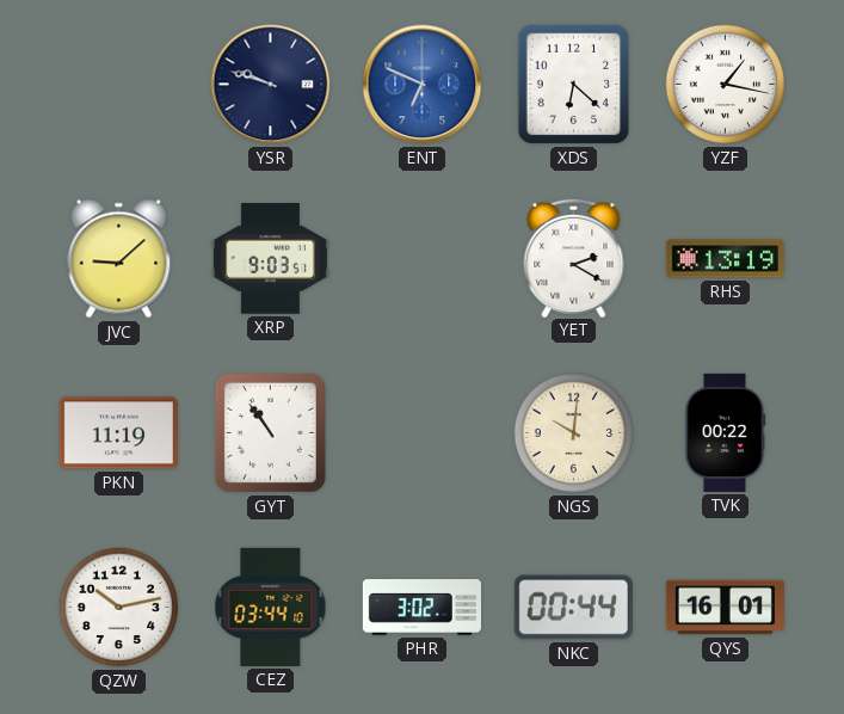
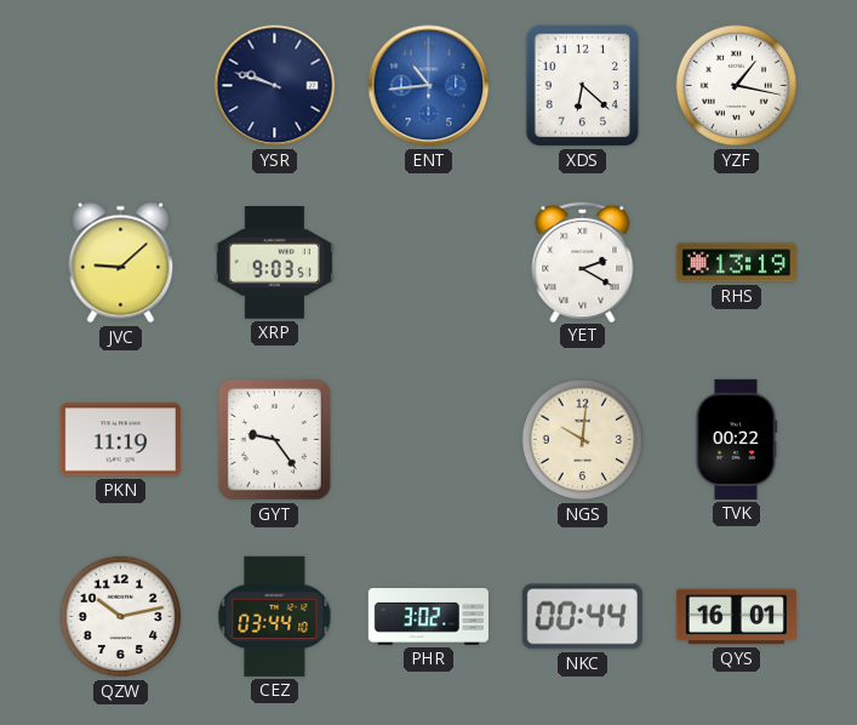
ENT: 6:49 -> 10:44
GYT: 10:54 -> 9:24
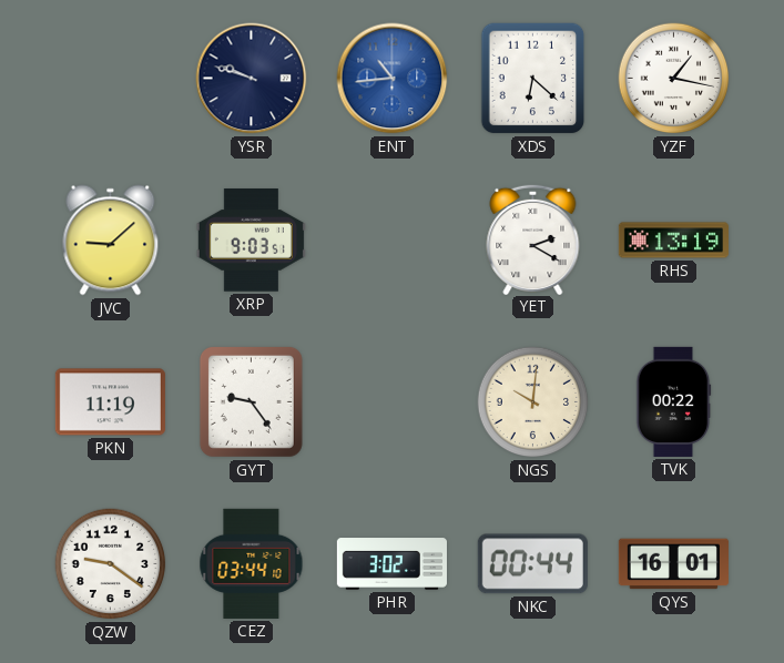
QZW: 10:13 -> 9:21
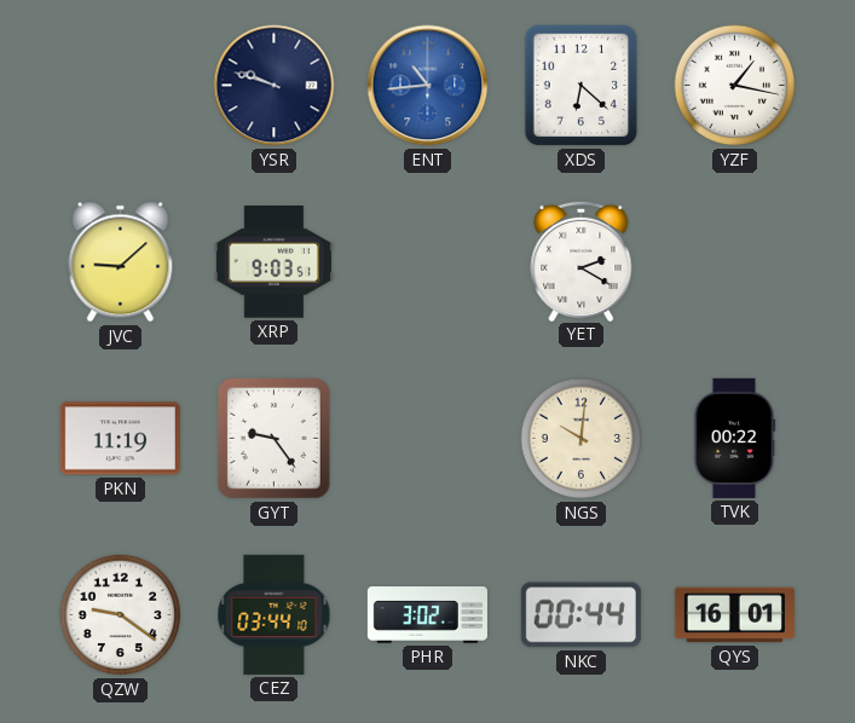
RHS: 13:19 -> none
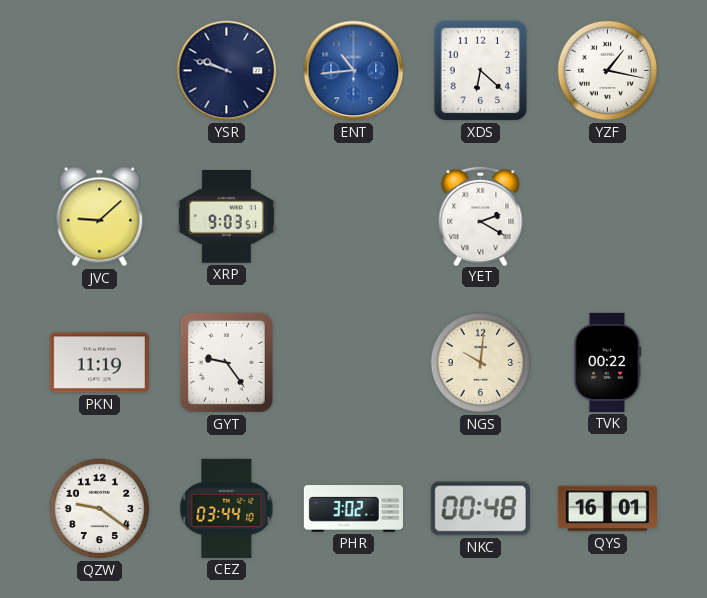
NKC: 00:44 -> 00:48
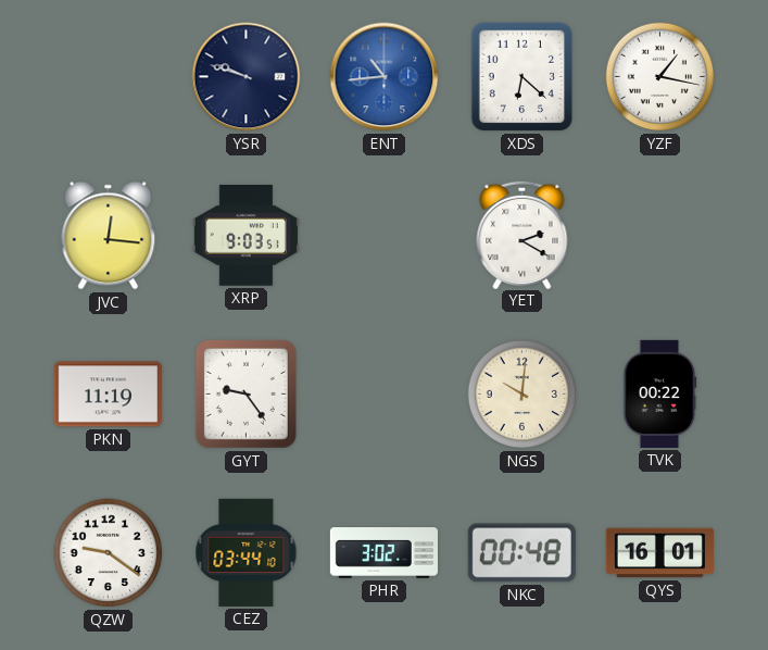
JVC: 9:08 -> 12:16
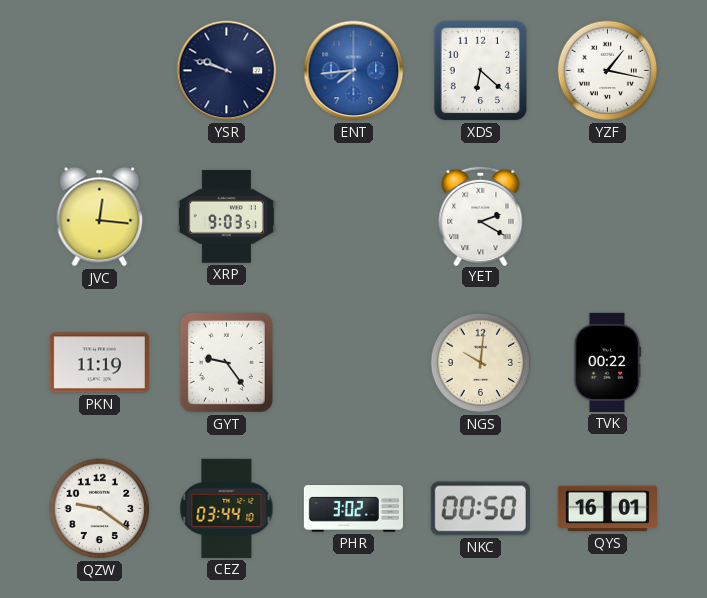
ENT: 10:44 -> 7:44
NKC: 00:48 -> 00:50
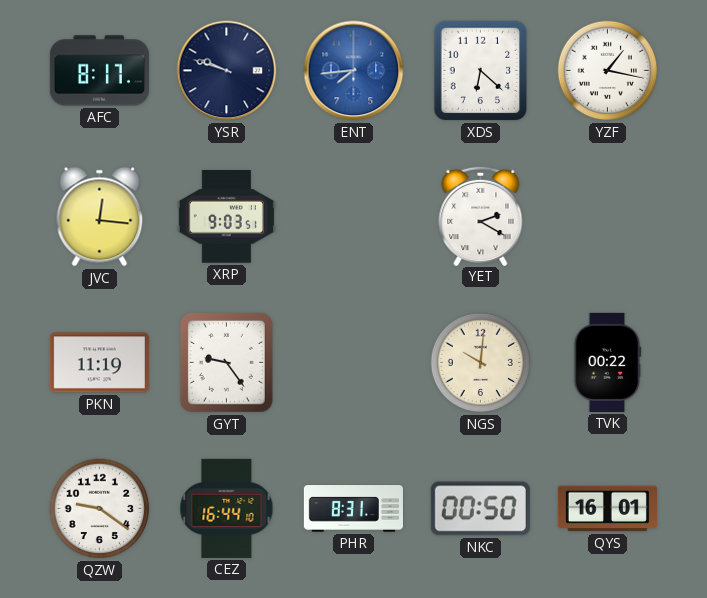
AFC: none -> 8:17
CEZ: 03:44 -> 16:44
PHR: 3:02 -> 8:31
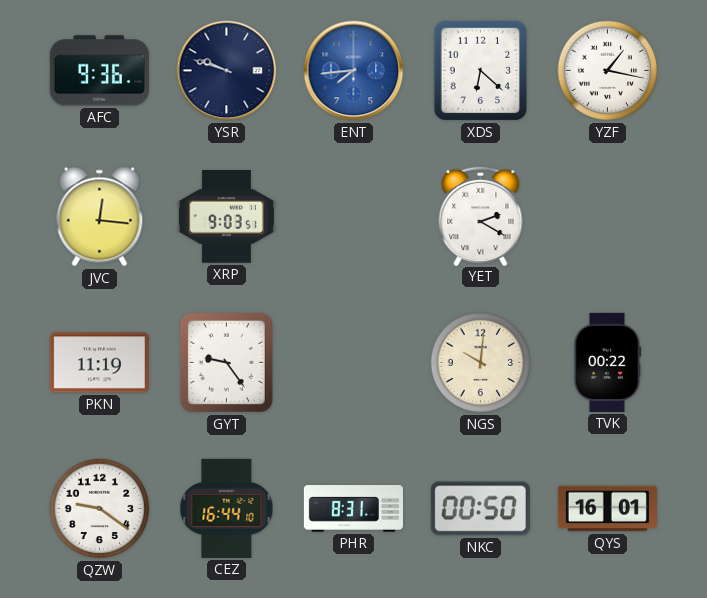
AFC: 8:17 -> 9:36
